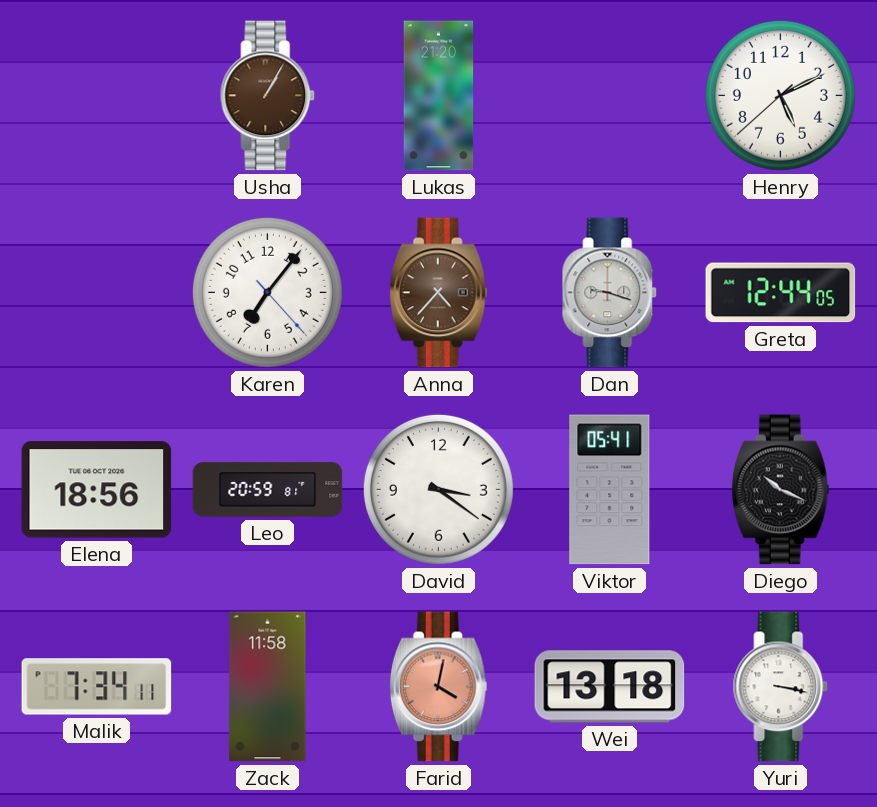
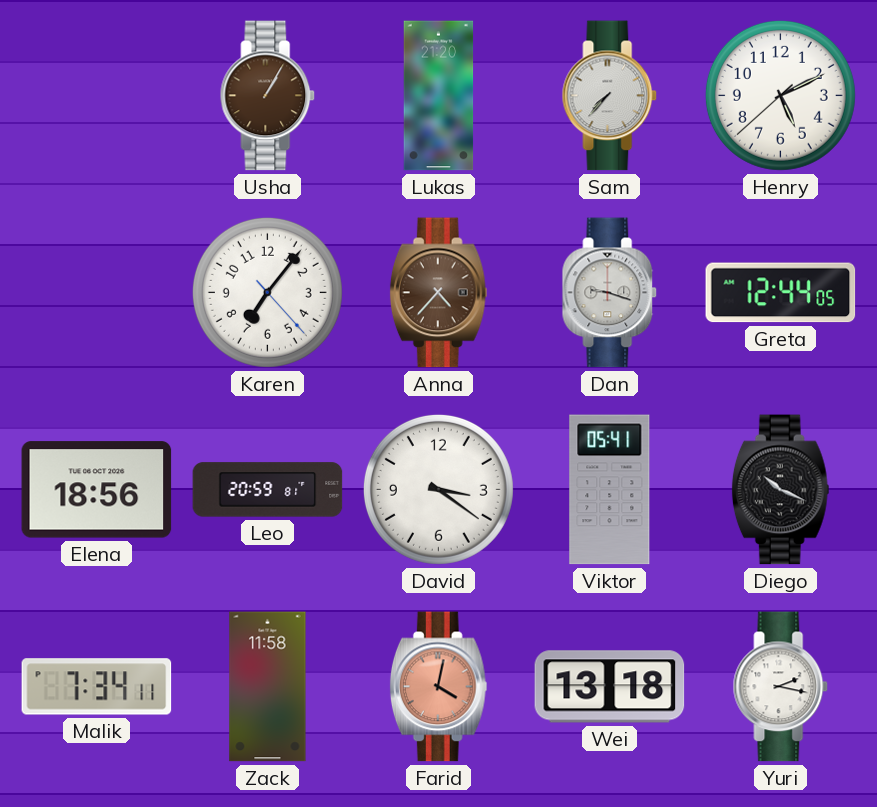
Sam: none -> 7:37
Yuri: 3:17 -> 2:17
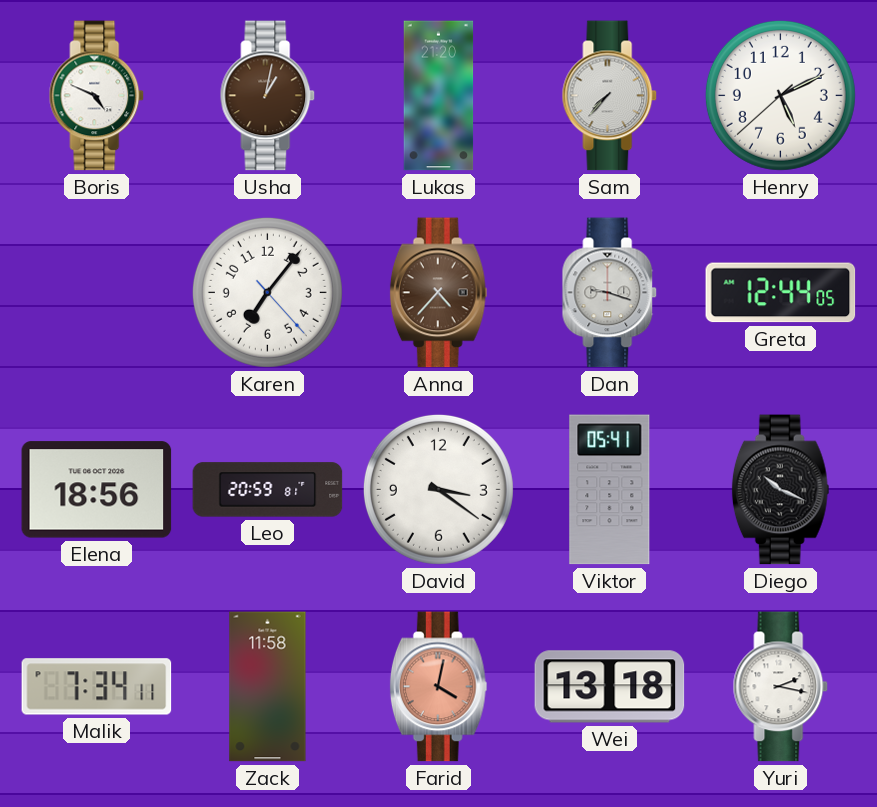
Boris: none -> 4:49
Usha: 1:05 -> 1:02
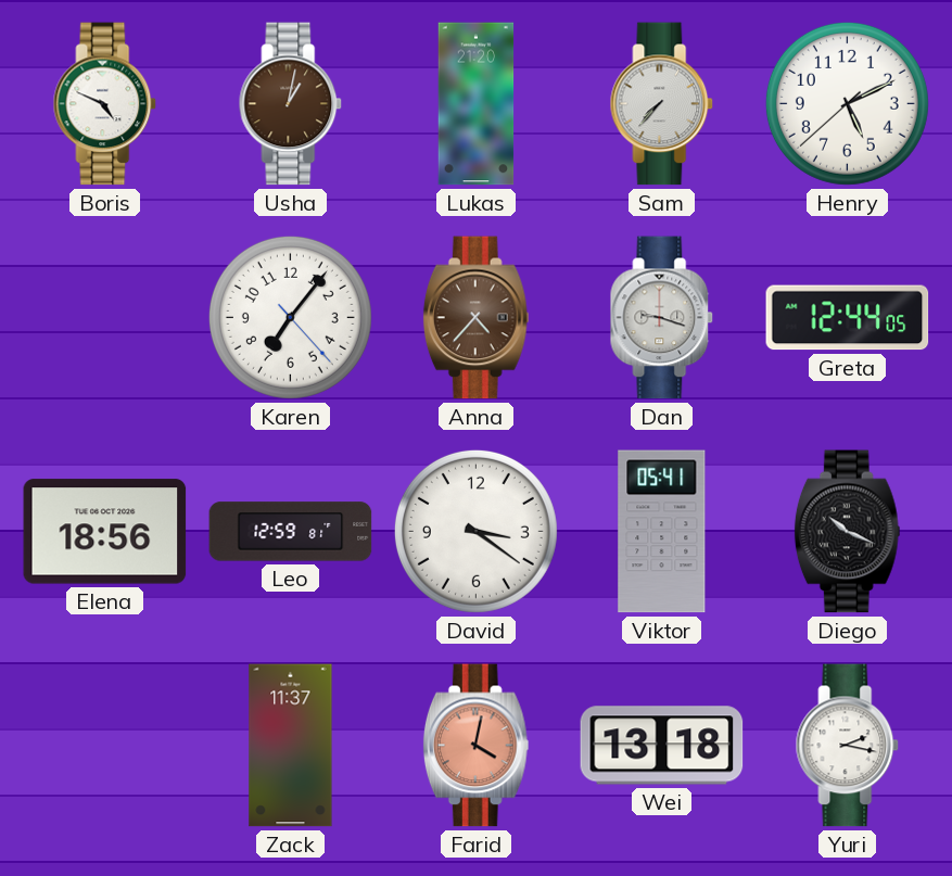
Leo: 20:59 -> 12:59
Malik: 7:34 -> none
Zack: 11:58 -> 11:37
